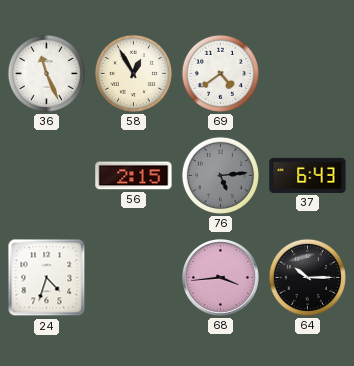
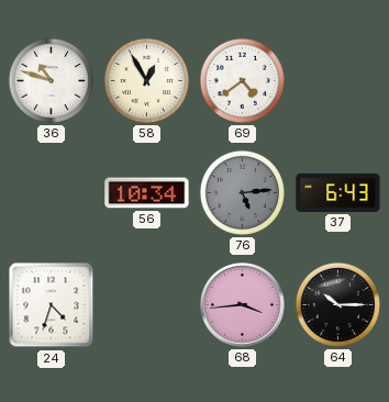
36: 11:26 -> 10:48
56: 2:15 -> 10:34
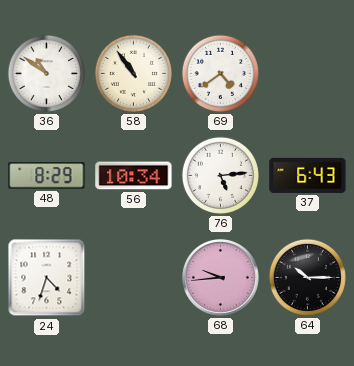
36: 10:48 -> 10:51
58: 12:55 -> 10:54
48: none -> 8:29
76 dial: grey -> white
68: 3:44 -> 9:44
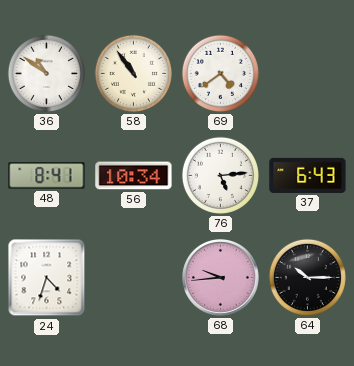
48: 8:29 -> 8:41
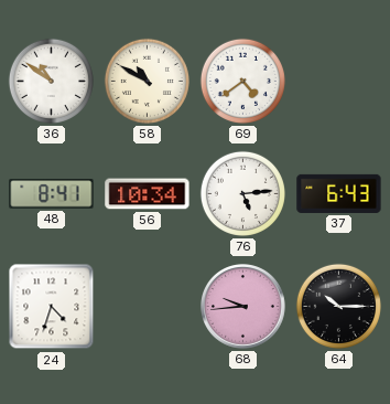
58: 10:54 -> 10:50
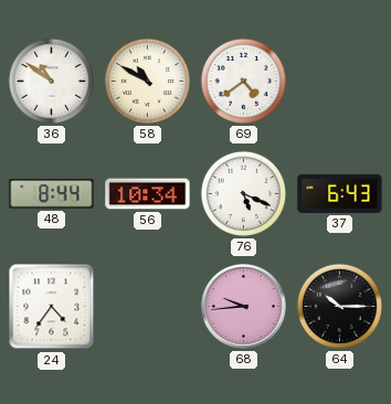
48: 8:41 -> 8:44
76: 5:14 -> 5:19
24: 4:33 -> 4:36
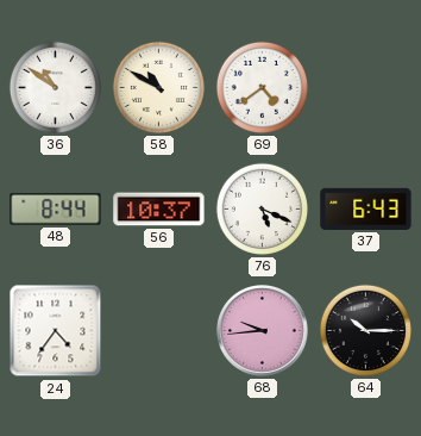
56: 10:34 -> 10:37
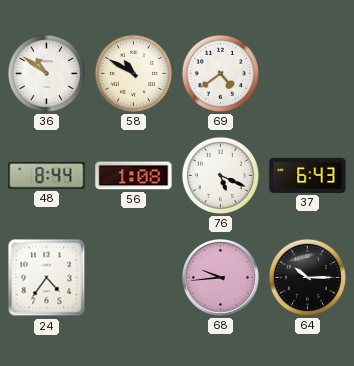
56: 10:37 -> 1:08
